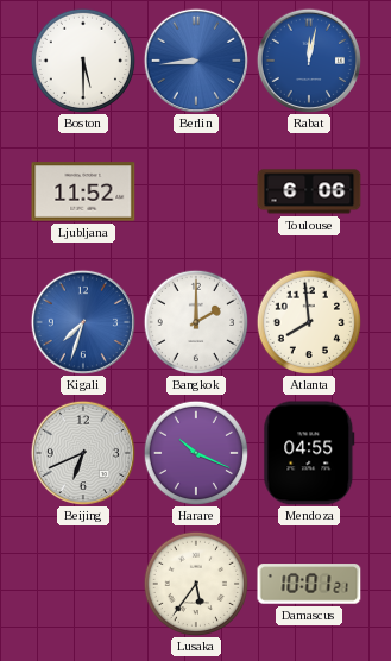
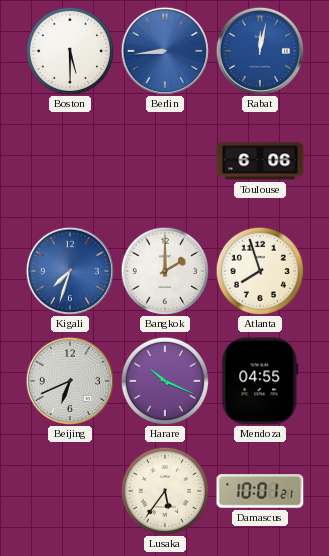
Ljubljana: 11:52 -> none
Atlanta: 7:59 -> 7:57
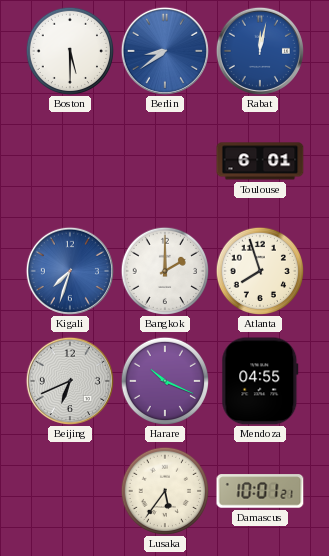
Berlin: 8:44 -> 8:39
Toulouse: 6:06 -> 6:01
